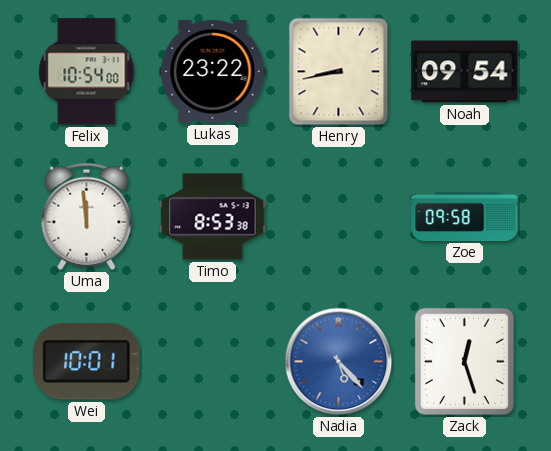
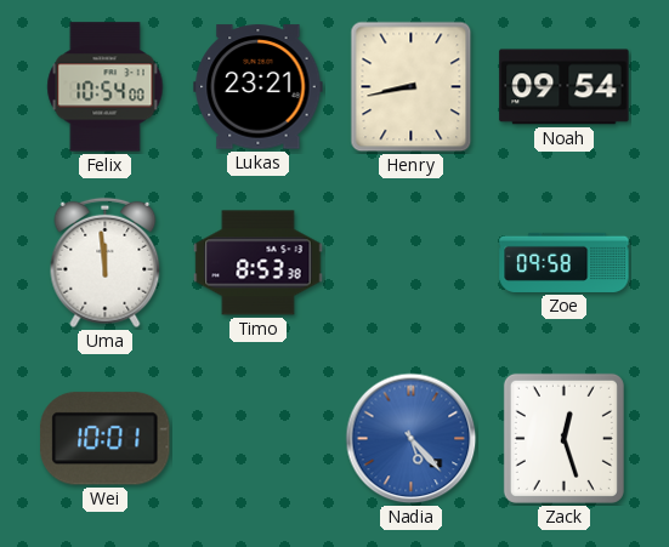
Lukas: 23:22 -> 23:21
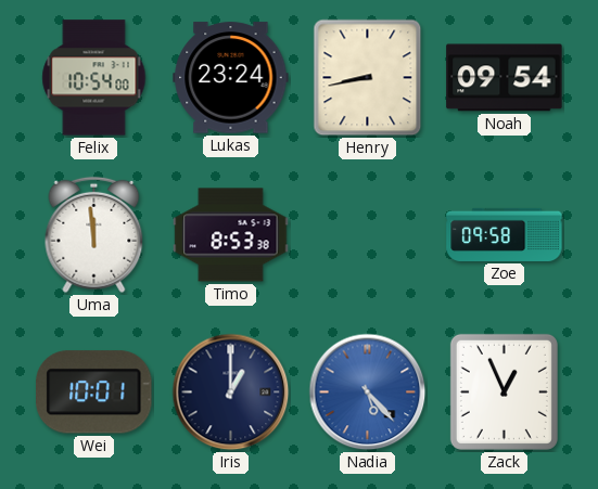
Lukas: 23:21 -> 23:24
Iris: none -> 1:00
Zack: 12:27 -> 12:56
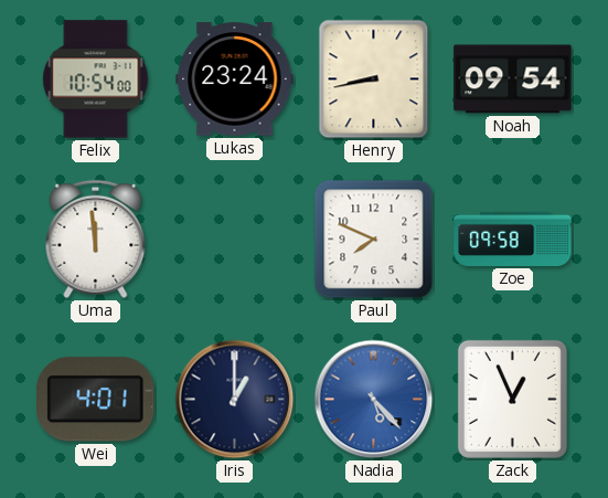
Timo: 8:53 -> none
Paul: none -> 7:49
Wei: 10:01 -> 4:01
